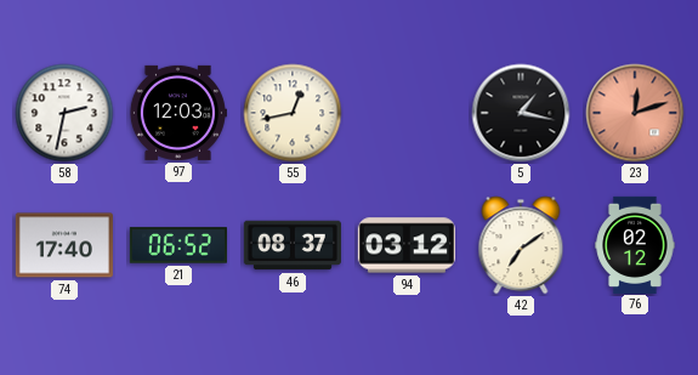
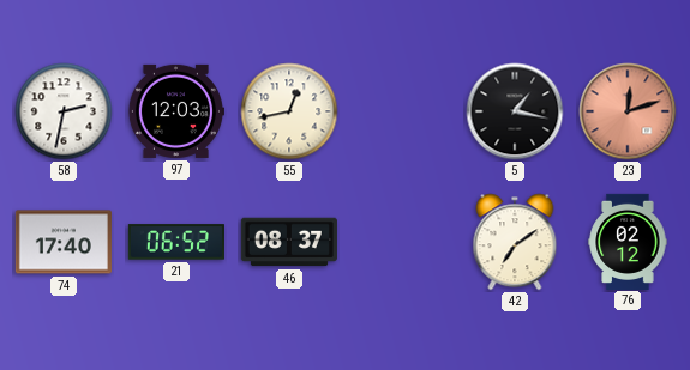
94: 03:12 -> none
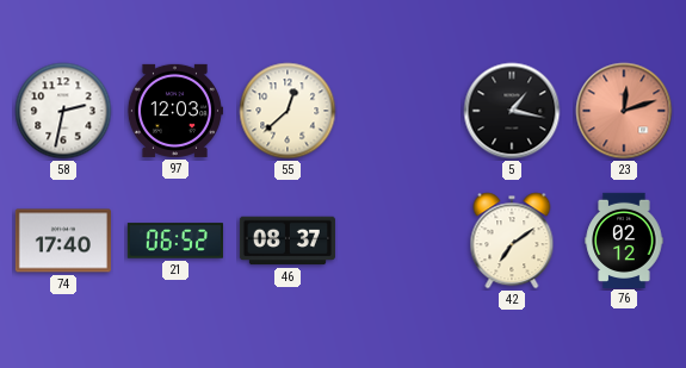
55: 12:43 -> 12:38
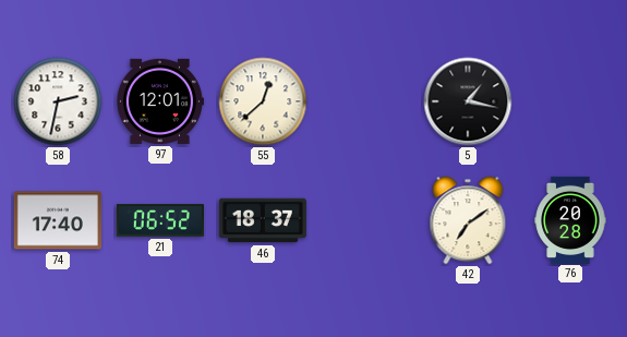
97: 12:03 -> 12:01
23: 12:12 -> none
46: 08:37 -> 18:37
76: 02:12 -> 20:28
